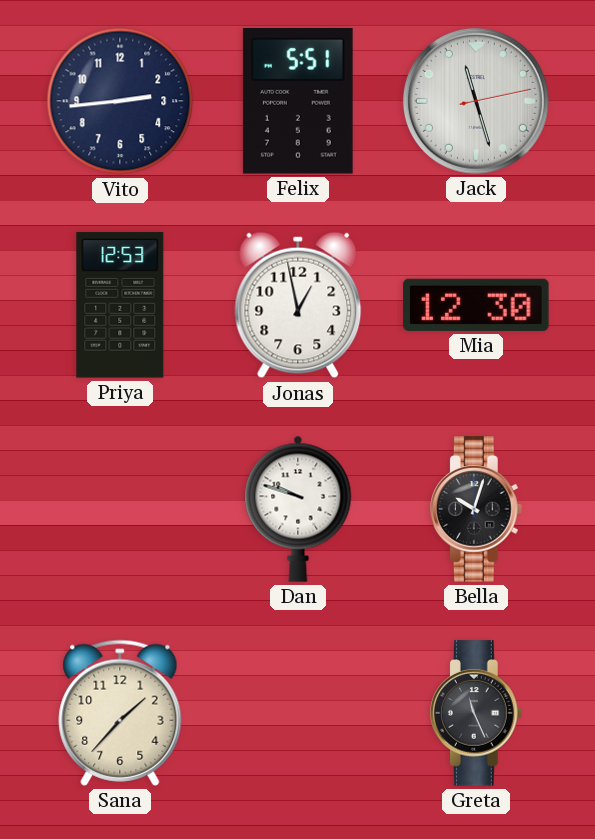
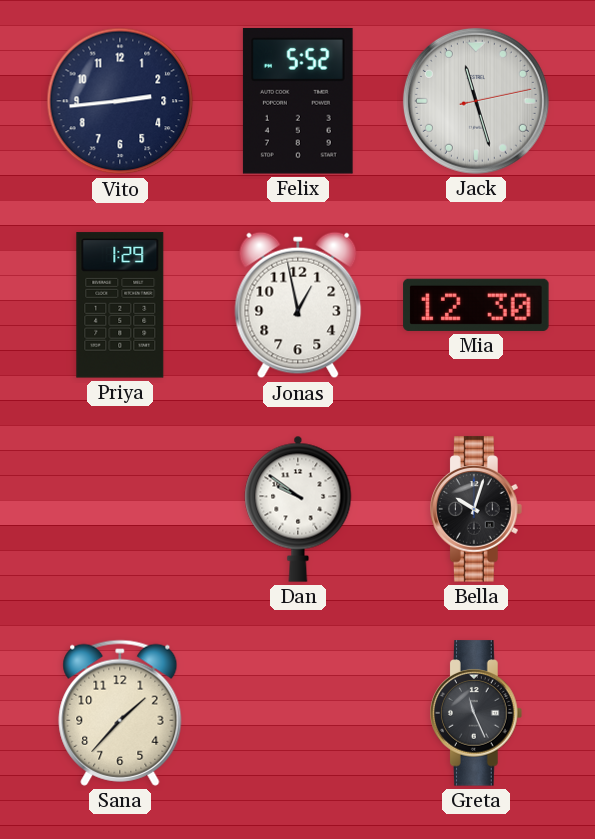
Felix: 5:51 -> 5:52
Priya: 12:53 -> 1:29
Dan: 9:48 -> 9:51
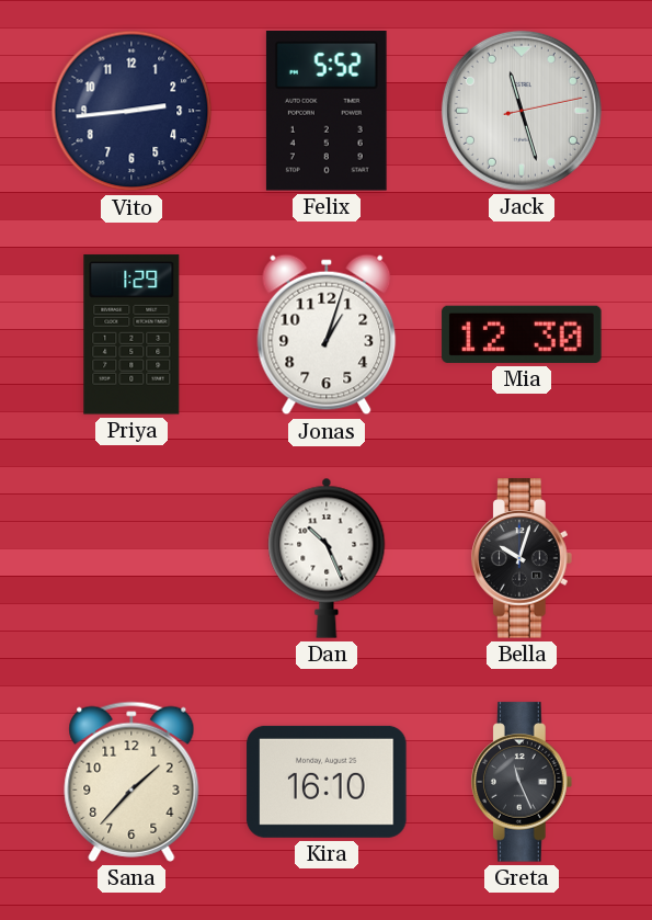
Jonas: 12:58 -> 1:03
Dan: 9:51 -> 10:26
Kira: none -> 16:10
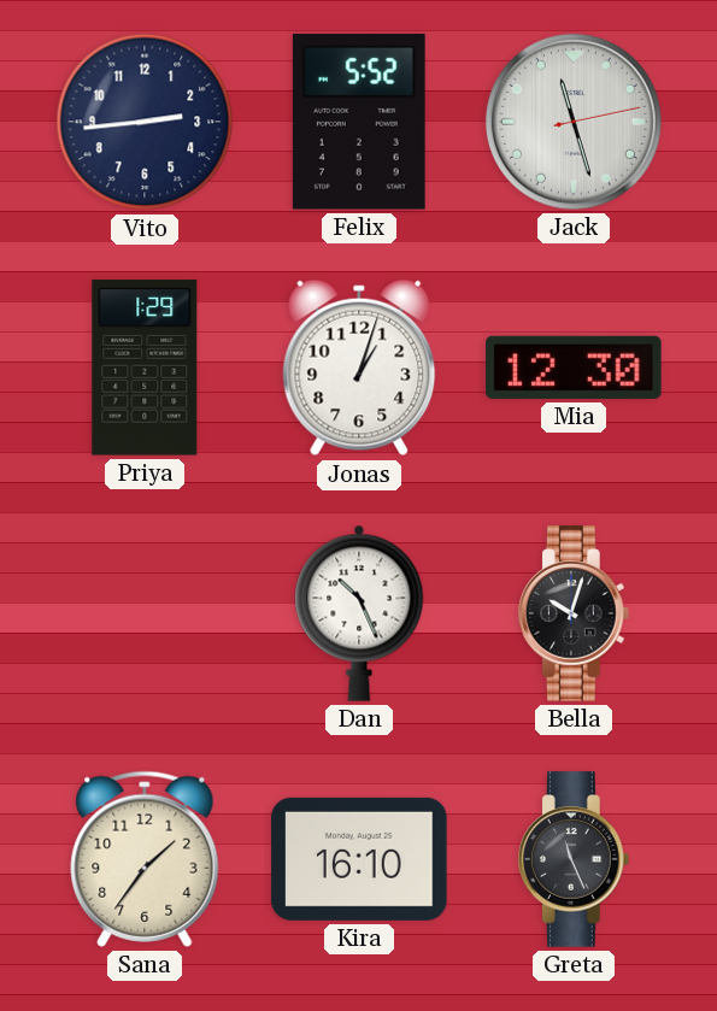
Sana: 1:37 -> 1:36
